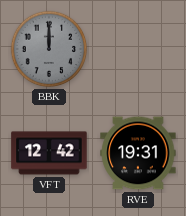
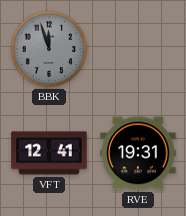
BBK: 12:00 -> 11:57
VFT: 12:42 -> 12:41
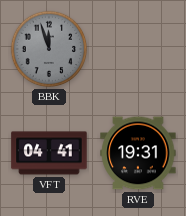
VFT: 12:41 -> 04:41
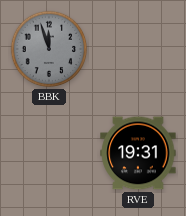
VFT: 04:41 -> none
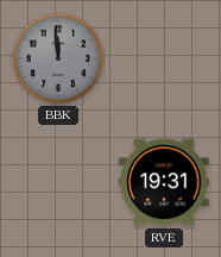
BBK: 11:57 -> 11:59
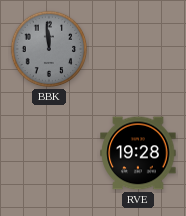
RVE: 19:31 -> 19:28
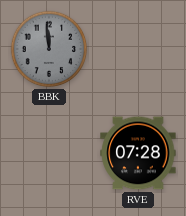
RVE: 19:28 -> 07:28
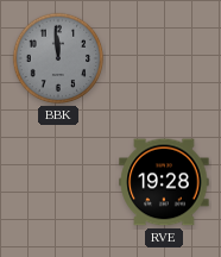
RVE: 07:28 -> 19:28
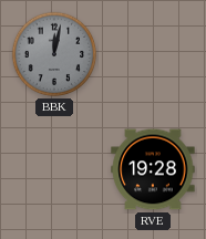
BBK: 11:59 -> 12:02
